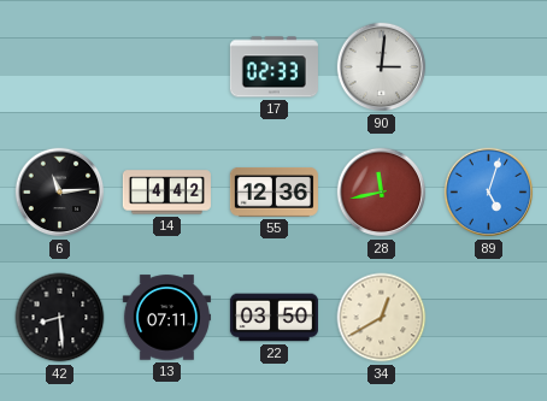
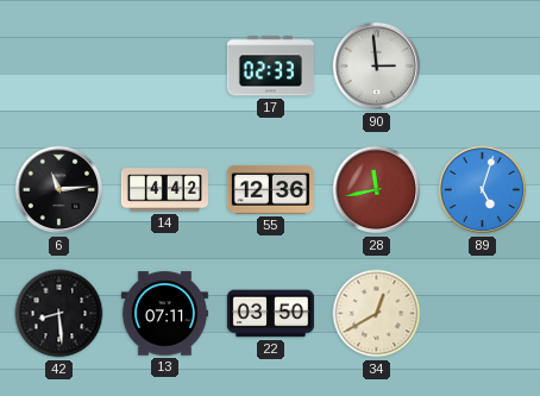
90: 3:01 -> 2:59
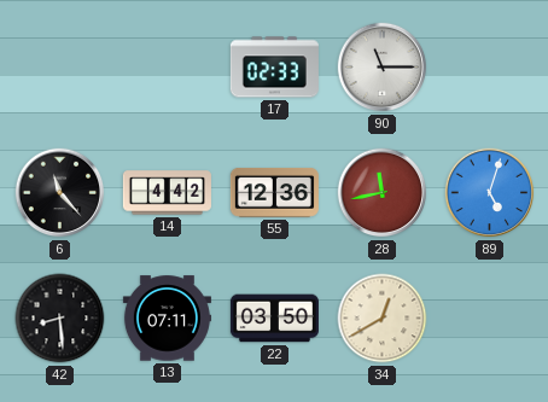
90: 2:59 -> 11:15
6: 11:14 -> 11:23
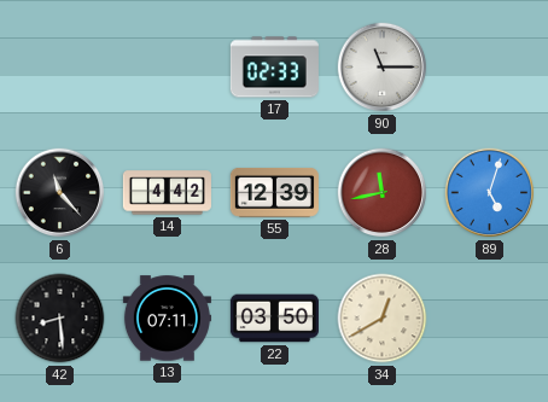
55: 12:36 -> 12:39
